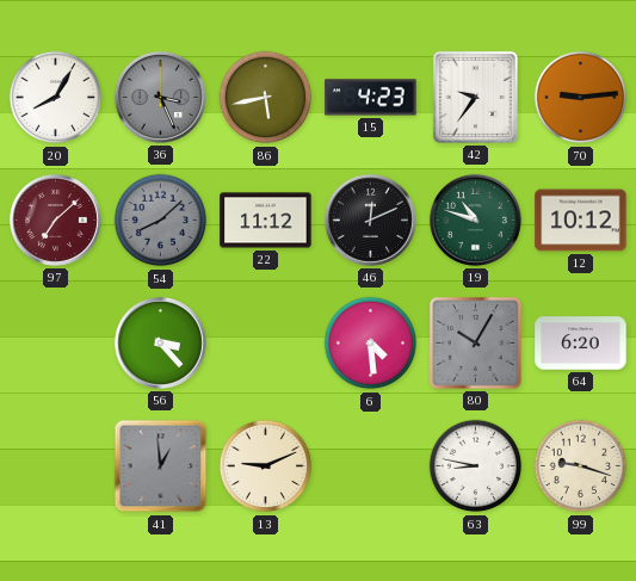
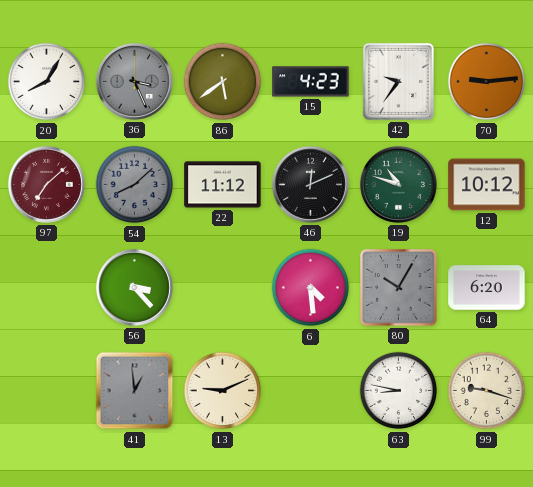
86: 5:43 -> 5:39
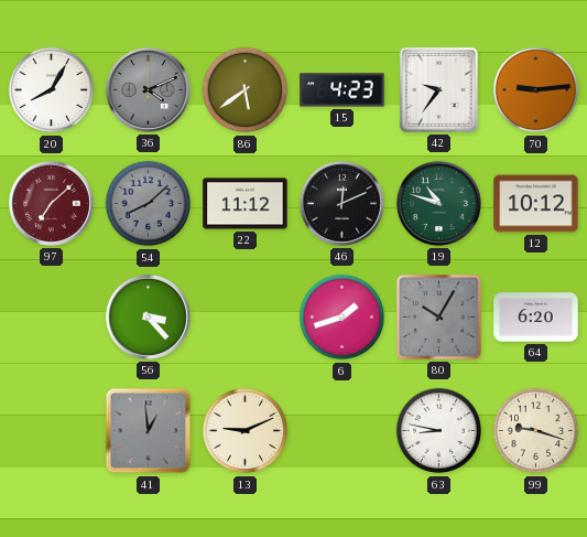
36: 3:26 -> 4:11
6: 4:29 -> 1:42
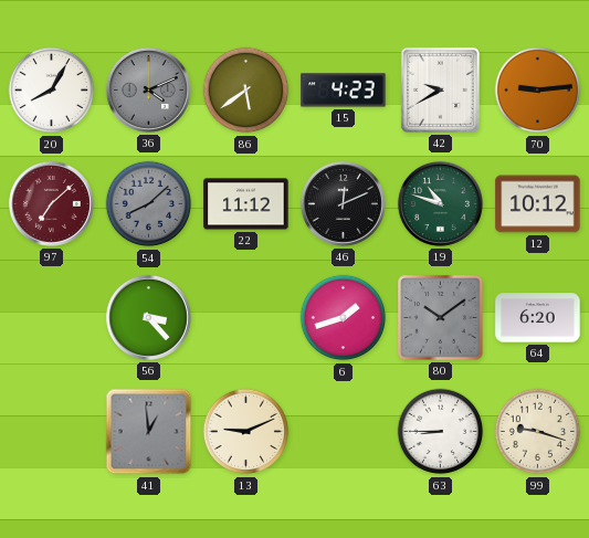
42: 9:36 -> 9:40
80: 10:05 -> 10:09
63: 8:47 -> 8:45
